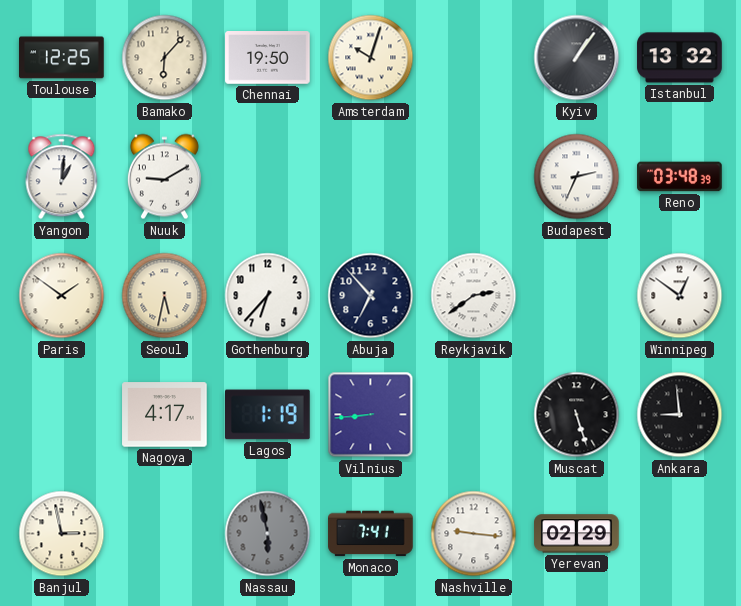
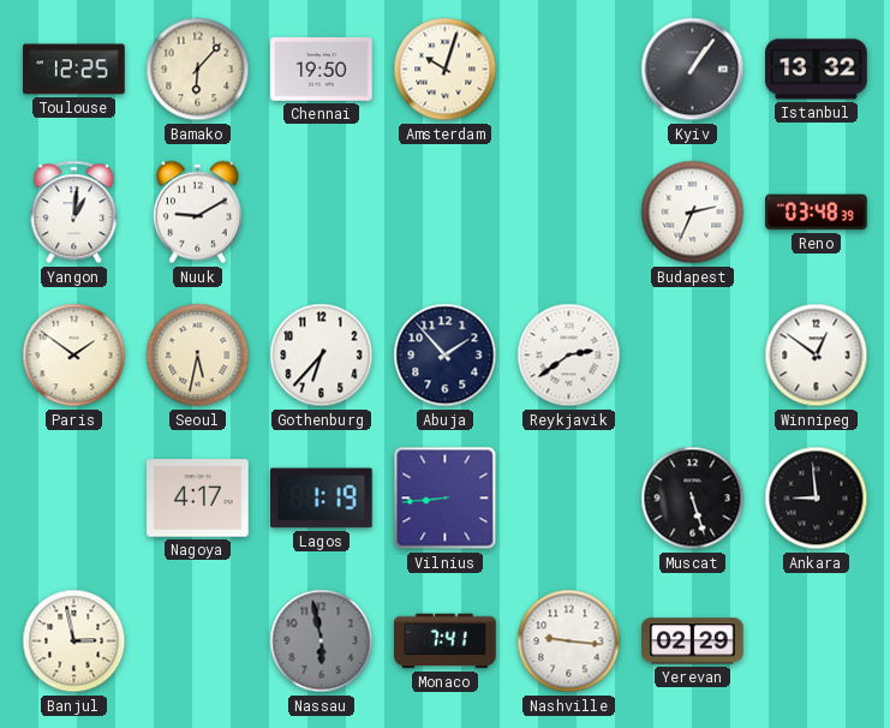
Abuja: 6:53 -> 1:53
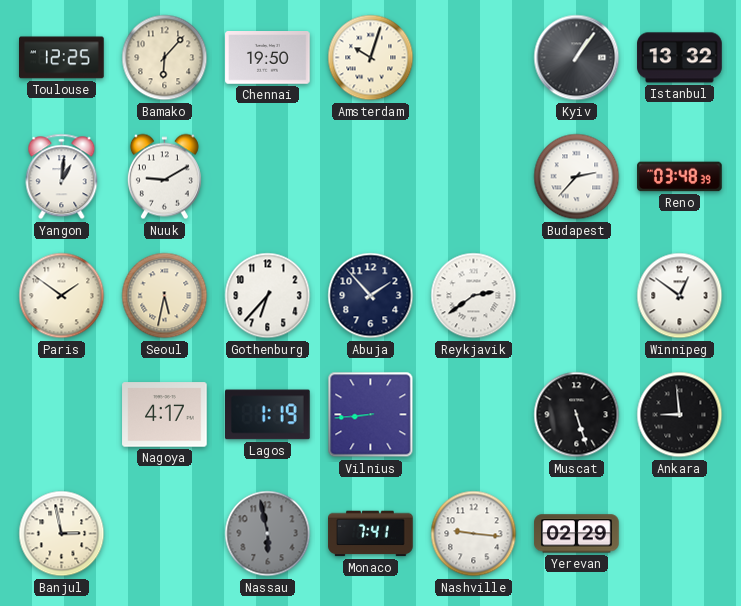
Budapest: 2:34 -> 2:37
